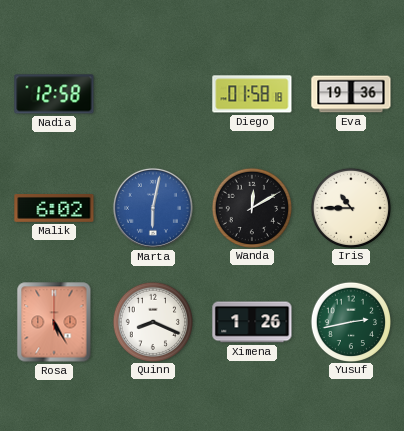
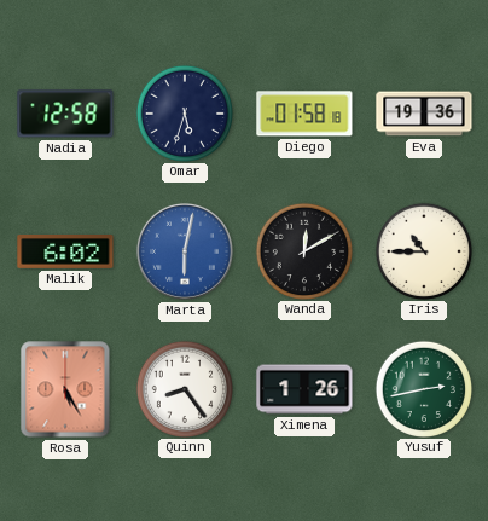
Omar: none -> 5:33
Quinn: 8:19 -> 8:24
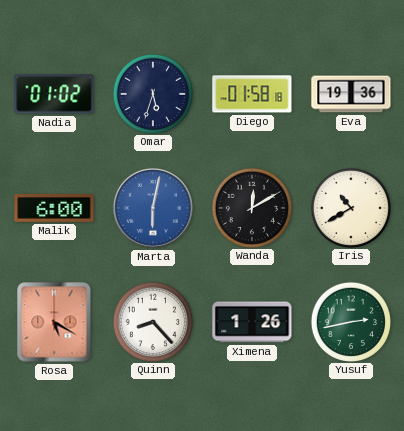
Nadia: 12:58 -> 01:02
Malik: 6:02 -> 6:00
Iris: 10:45 -> 10:40
Rosa: 5:25 -> 5:20
Quinn: 8:24 -> 8:23
